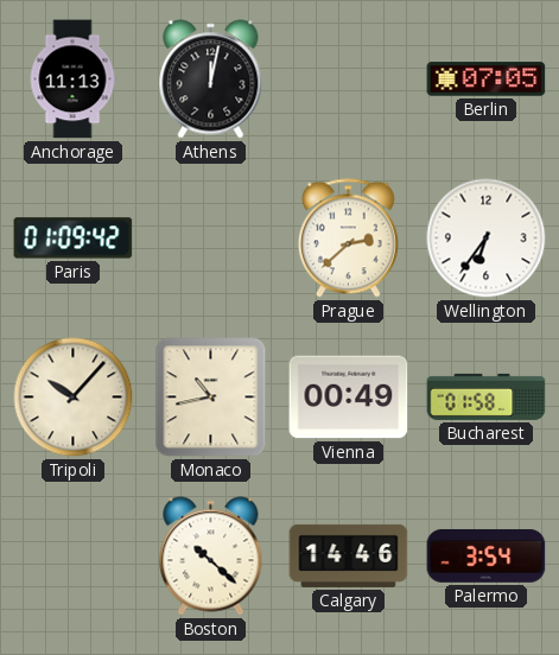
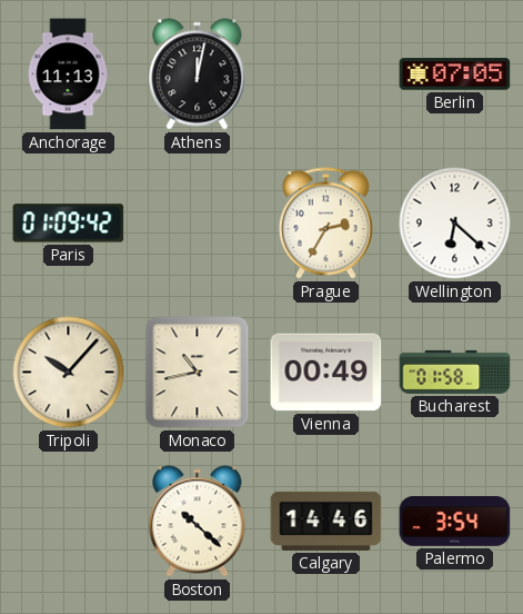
Prague: 2:38 -> 2:35
Wellington: 6:36 -> 6:22
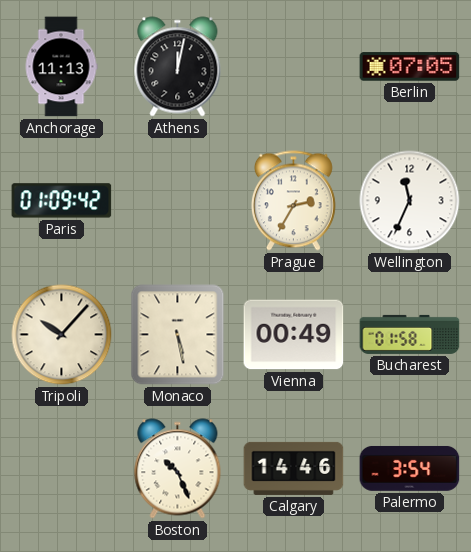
Wellington: 6:22 -> 11:34
Monaco: 10:43 -> 5:28
Boston: 10:22 -> 10:26
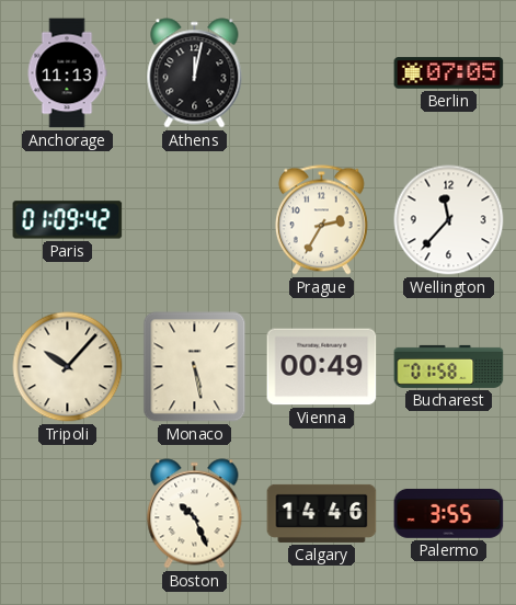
Wellington: 11:34 -> 11:37
Palermo: 3:54 -> 3:55
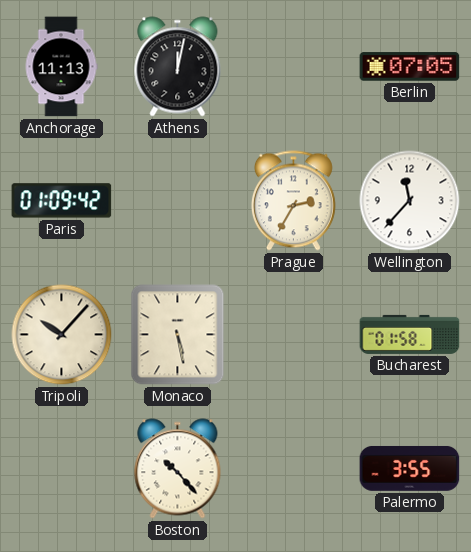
Vienna: 00:49 -> none
Boston: 10:26 -> 10:23
Calgary: 14:46 -> none
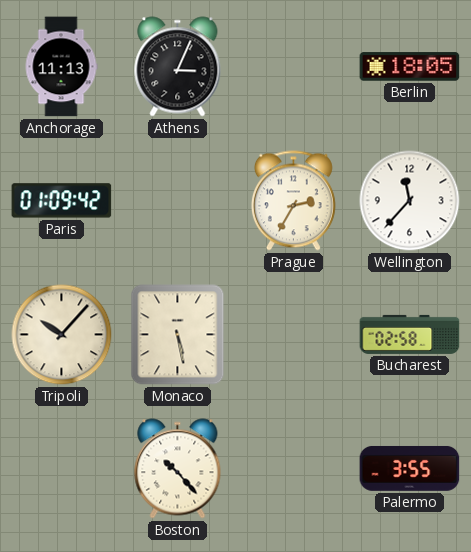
Athens: 12:02 -> 3:04
Berlin: 07:05 -> 18:05
Bucharest: 01:58 -> 02:58
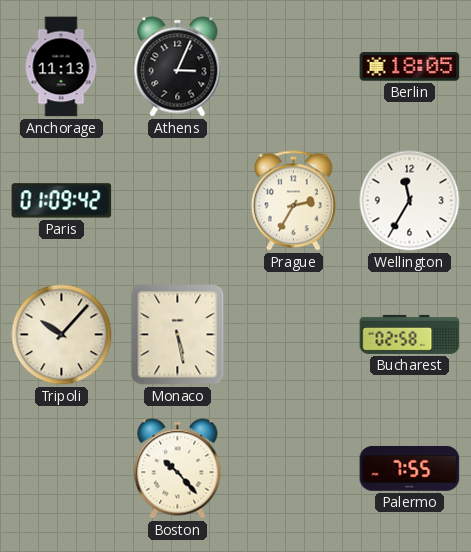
Wellington: 11:37 -> 11:35
Palermo: 3:55 -> 7:55
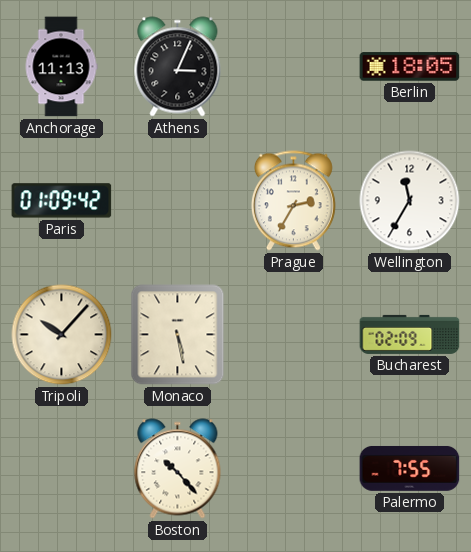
Bucharest: 02:58 -> 02:09
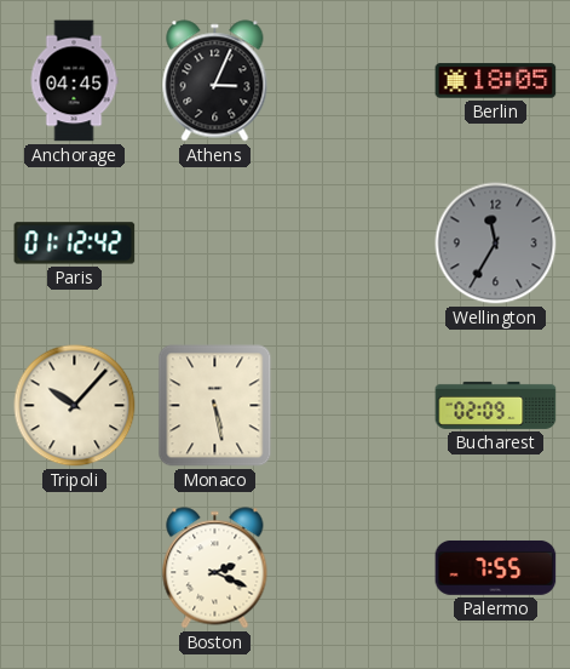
Anchorage: 11:13 -> 04:45
Paris: 01:09 -> 01:12
Prague: 2:35 -> none
Wellington dial: white -> grey
Boston: 10:23 -> 2:19
